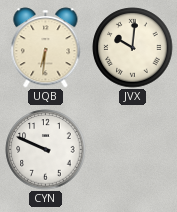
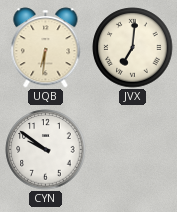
JVX: 10:01 -> 7:01
CYN: 9:49 -> 9:51
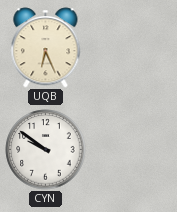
UQB: 6:31 -> 6:26
JVX: 7:01 -> none
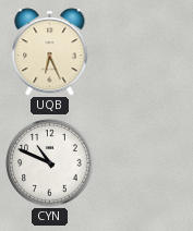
CYN: 9:51 -> 10:49
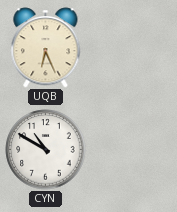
CYN: 10:49 -> 10:50
